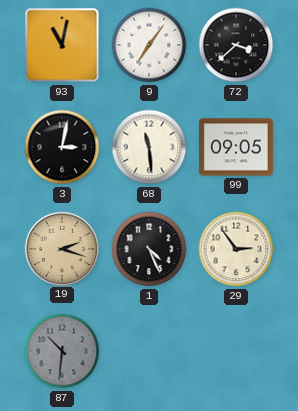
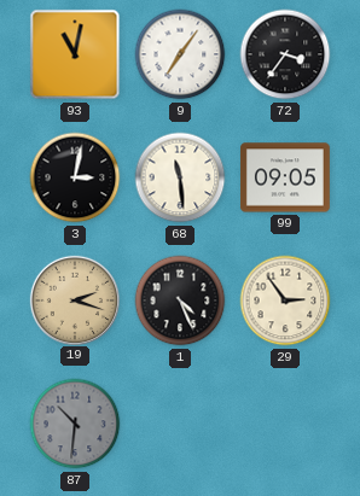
72: 3:38 -> 3:36
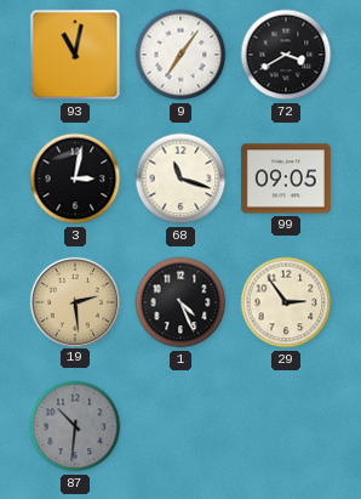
72: 3:36 -> 3:40
68: 11:29 -> 11:18
19: 2:18 -> 2:29
